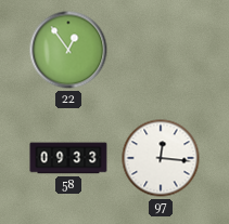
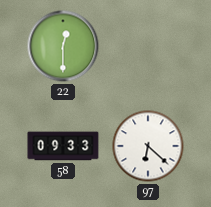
22: 12:54 -> 12:30
97: 12:16 -> 6:22
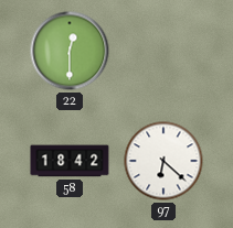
58: 09:33 -> 18:42
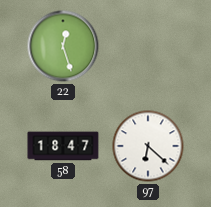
22: 12:30 -> 12:27
58: 18:42 -> 18:47
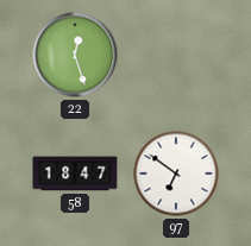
97: 6:22 -> 6:51
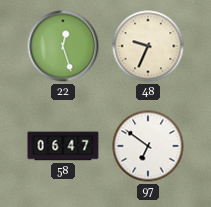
48: none -> 9:34
58: 18:47 -> 06:47
